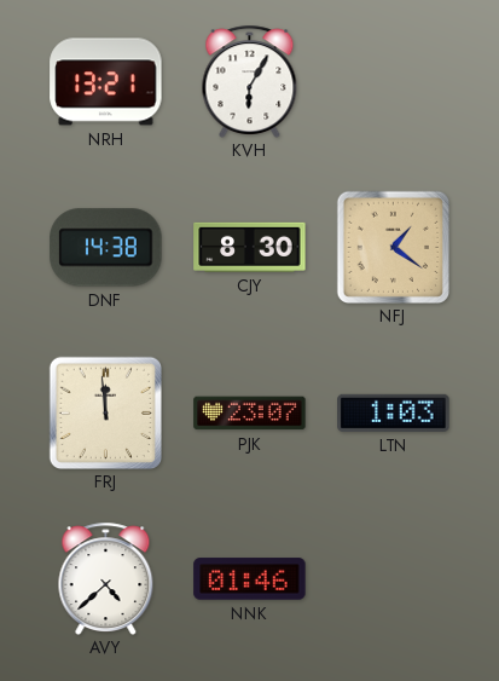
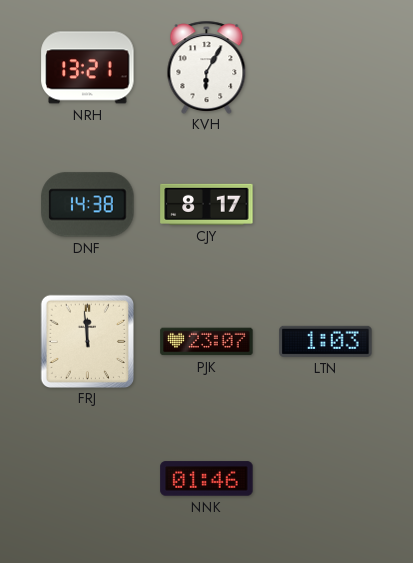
CJY: 8:30 -> 8:17
NFJ: 1:21 -> none
AVY: 4:38 -> none
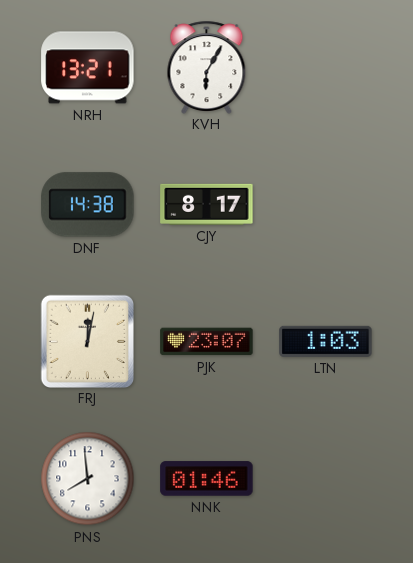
FRJ: 11:59 -> 12:02
PNS: none -> 7:59
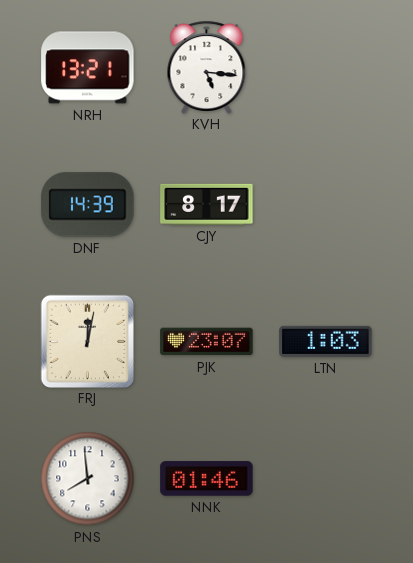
KVH: 6:05 -> 5:16
DNF: 14:38 -> 14:39
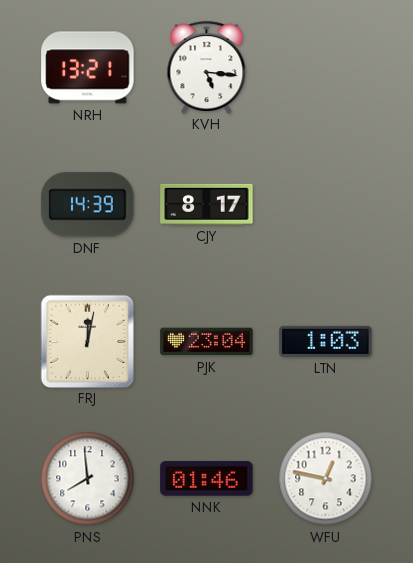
PJK: 23:07 -> 23:04
WFU: none -> 12:47
